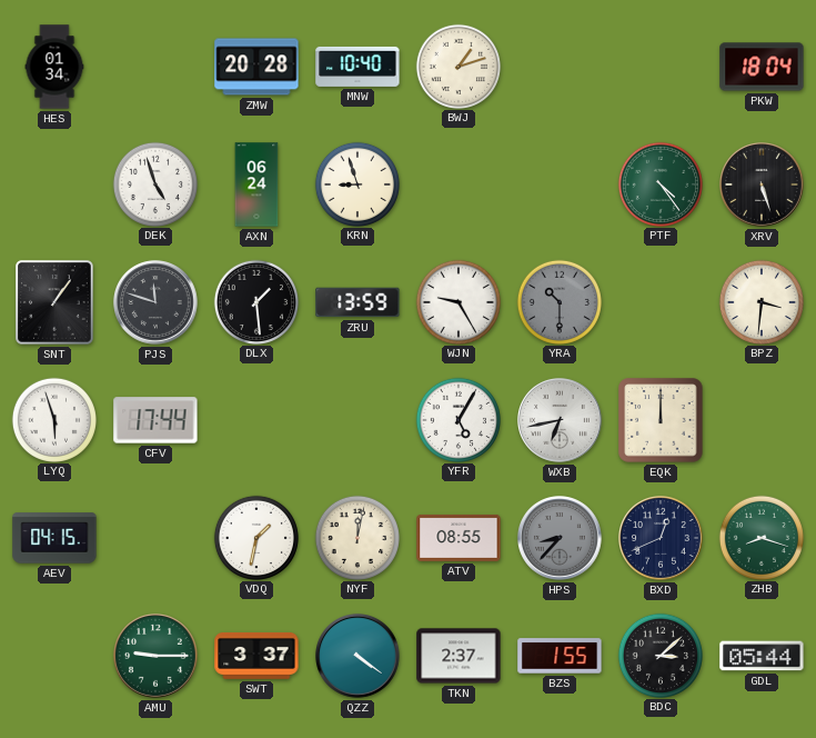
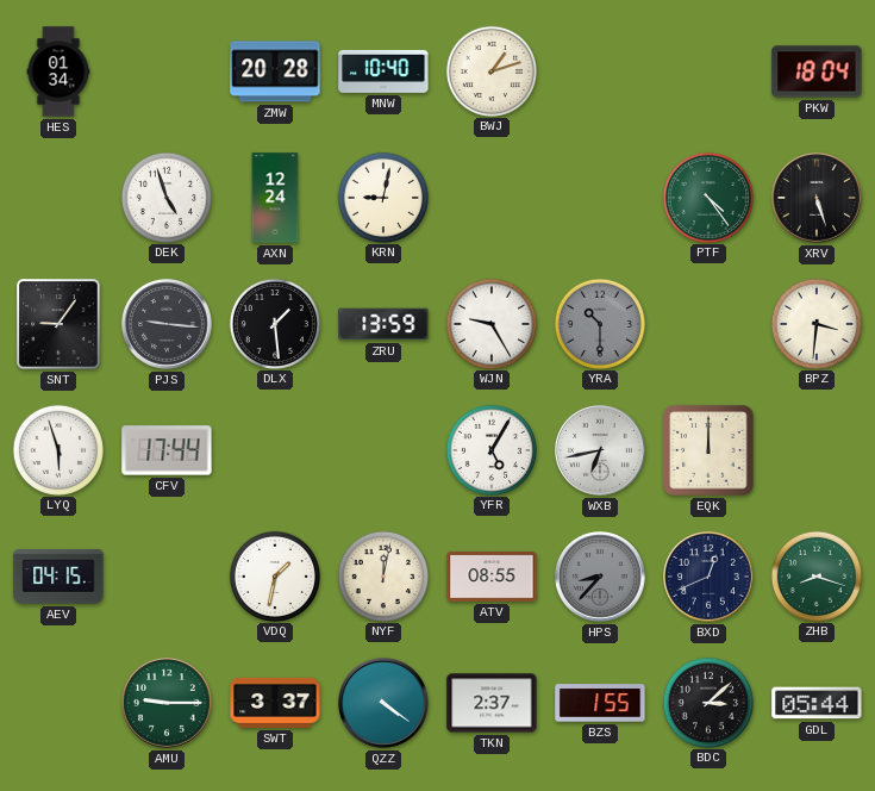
AXN: 06:24 -> 12:24
KRN: 8:57 -> 9:02
SNT: 1:06 -> 9:06
PJS: 11:48 -> 9:16
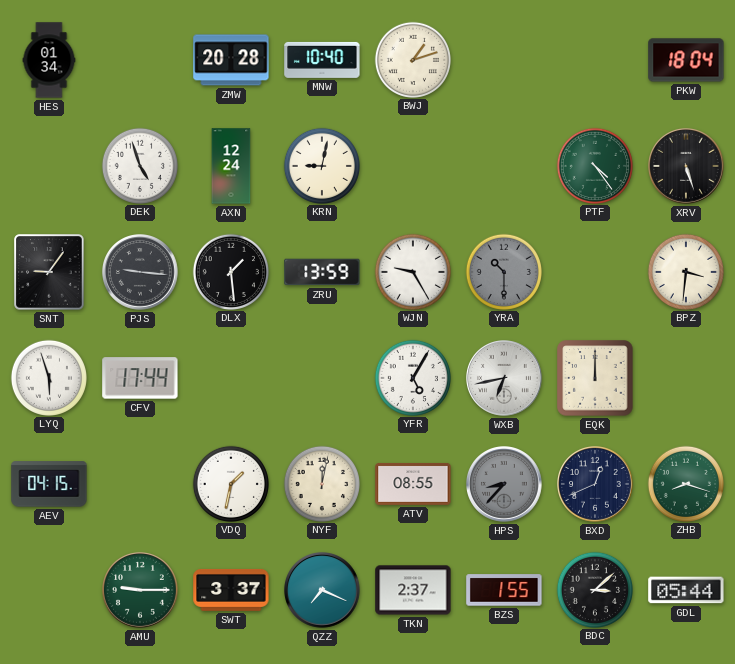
QZZ: 4:21 -> 7:19
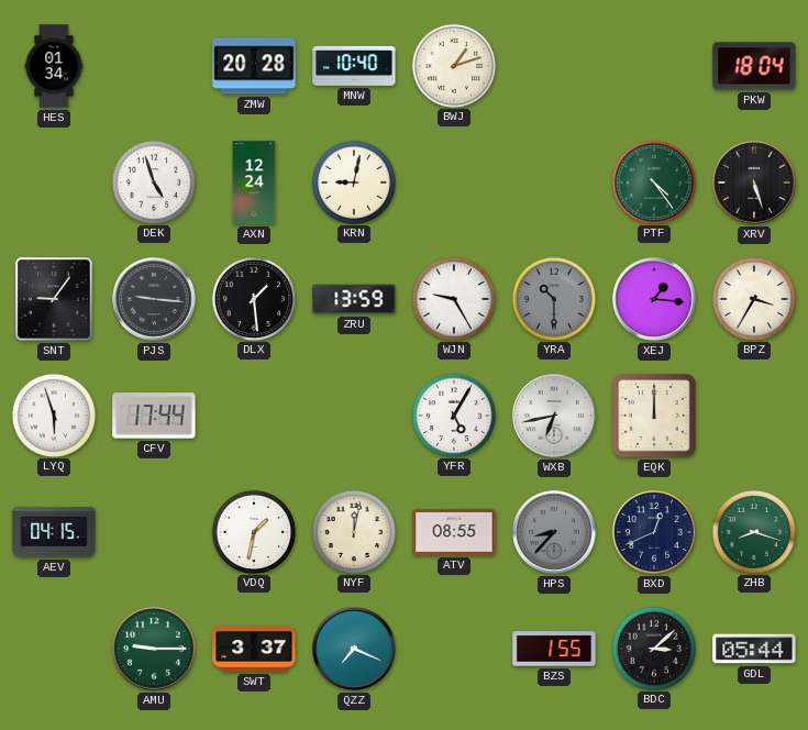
XEJ: none -> 1:16
BPZ: 3:31 -> 3:35
TKN: 2:37 -> none
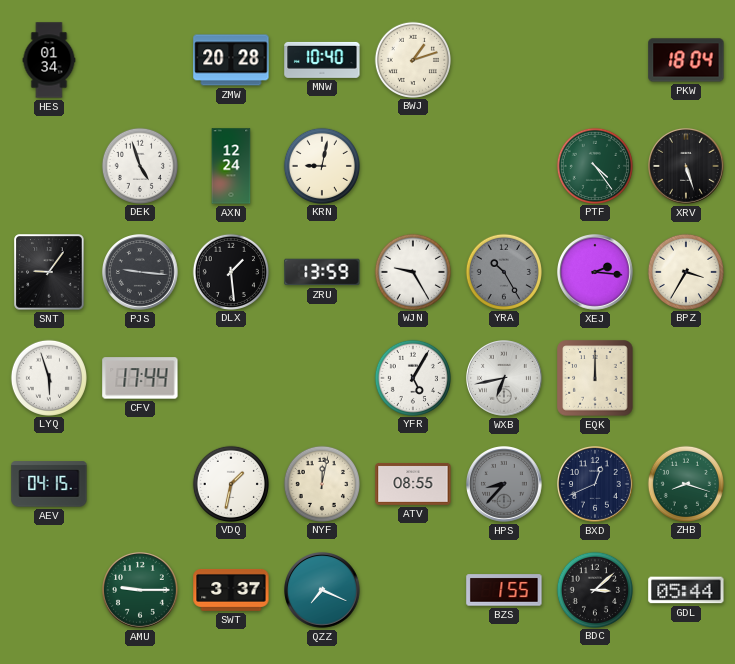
YRA: 10:30 -> 10:25
XEJ: 1:16 -> 2:16
